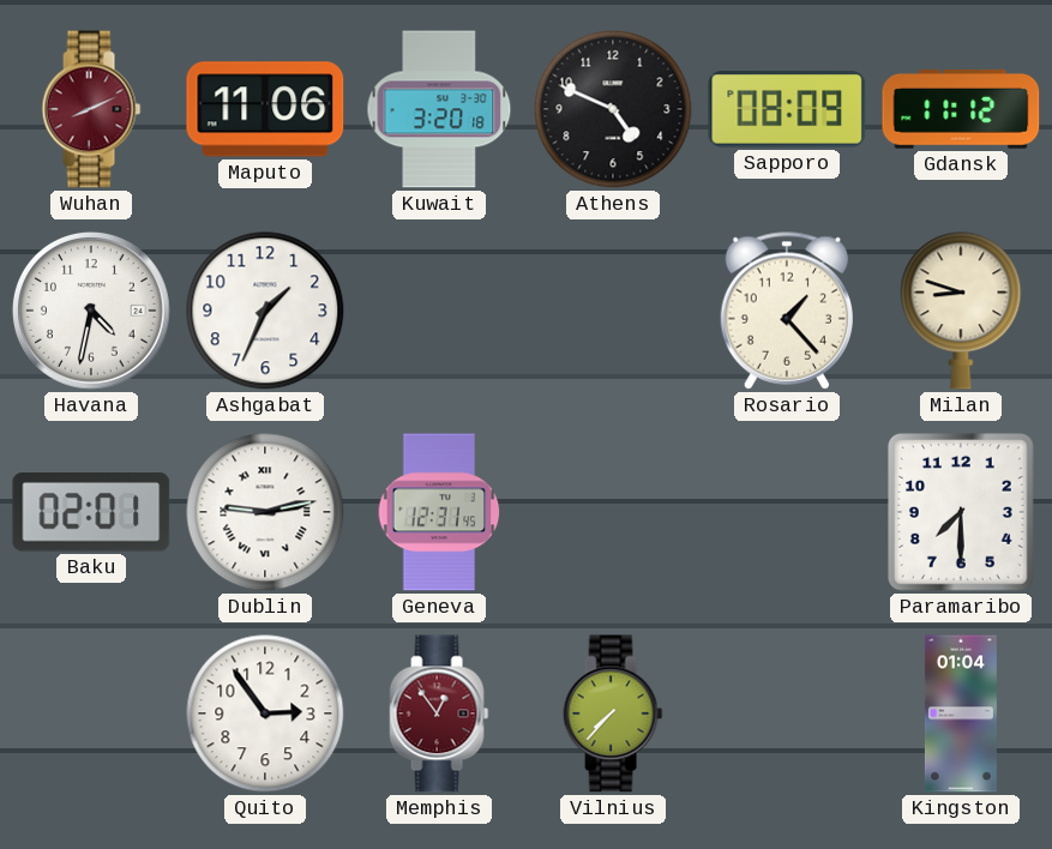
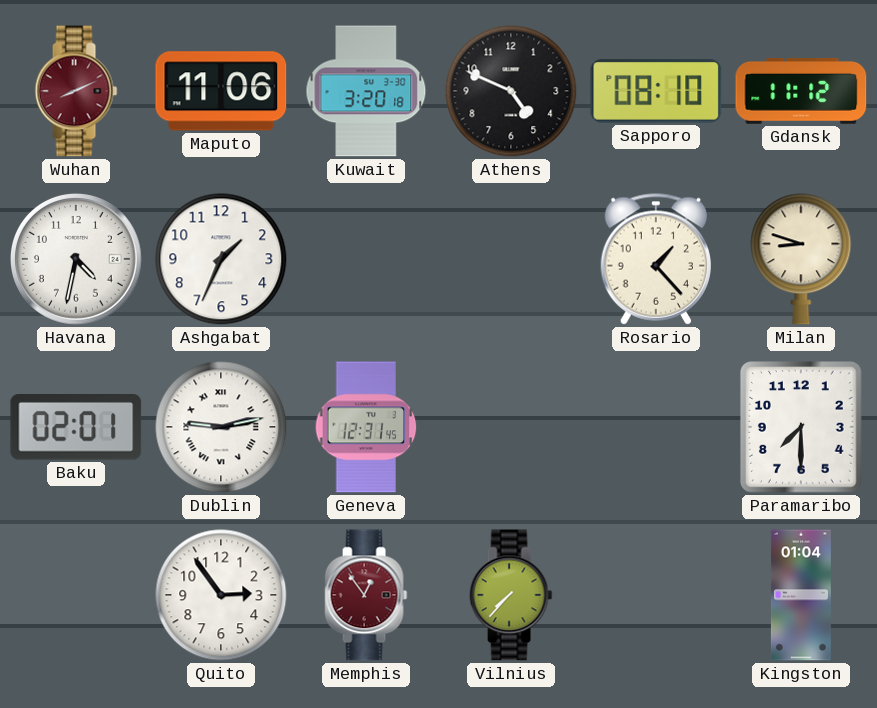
Sapporo: 08:09 -> 08:10
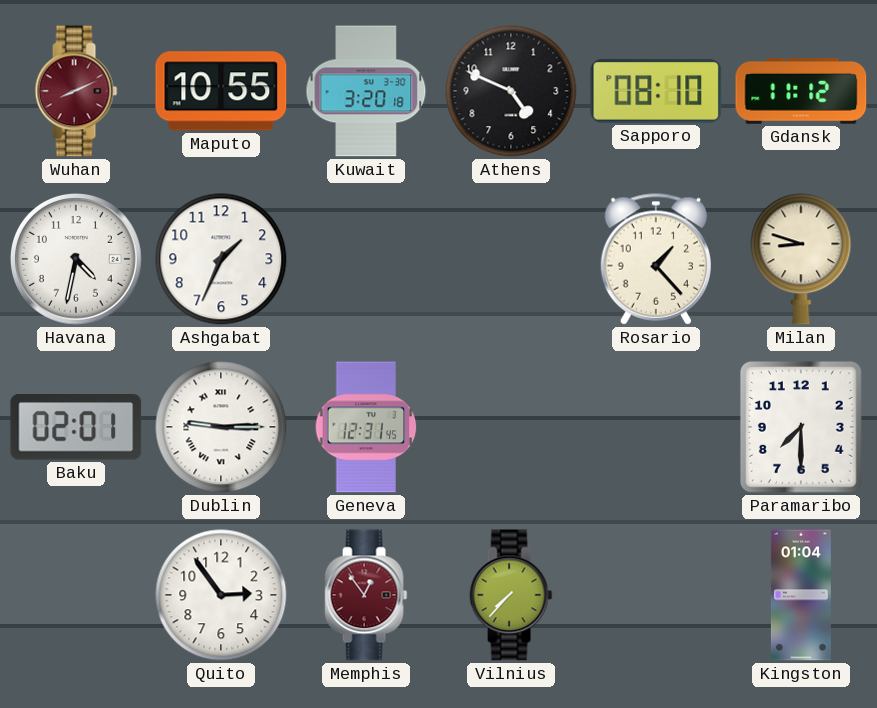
Maputo: 11:06 -> 10:55
Dublin: 9:13 -> 9:15
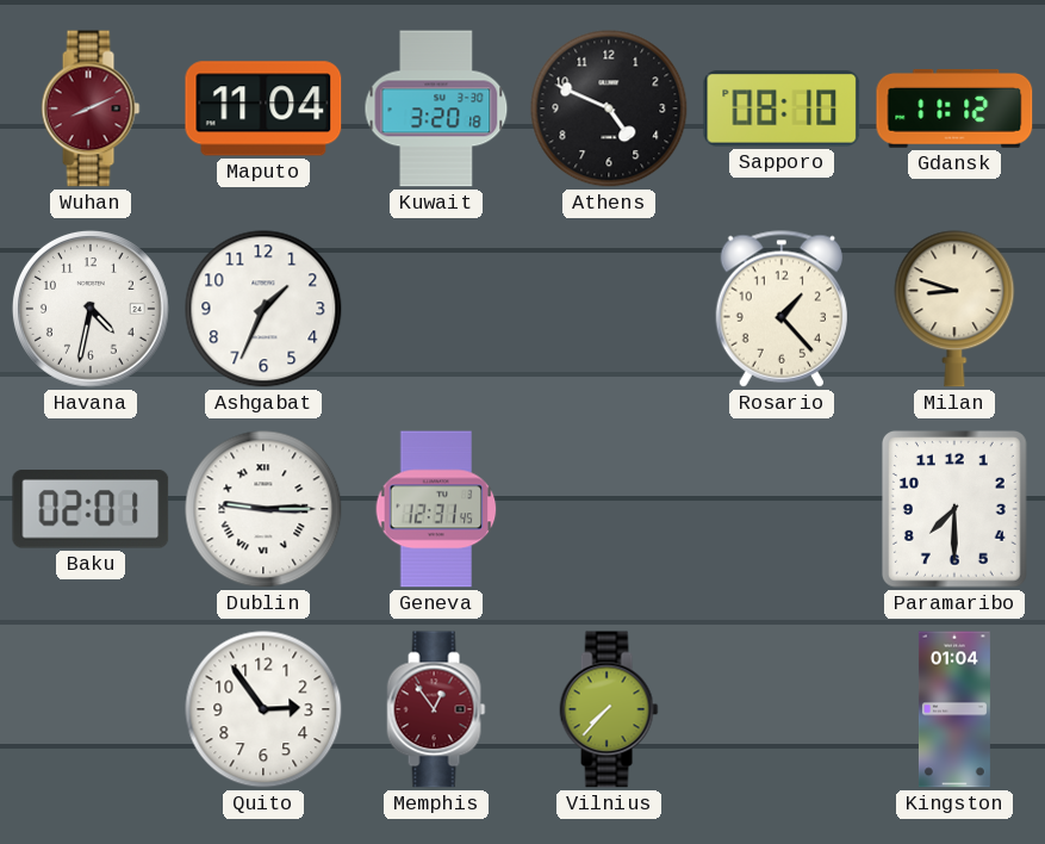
Maputo: 10:55 -> 11:04
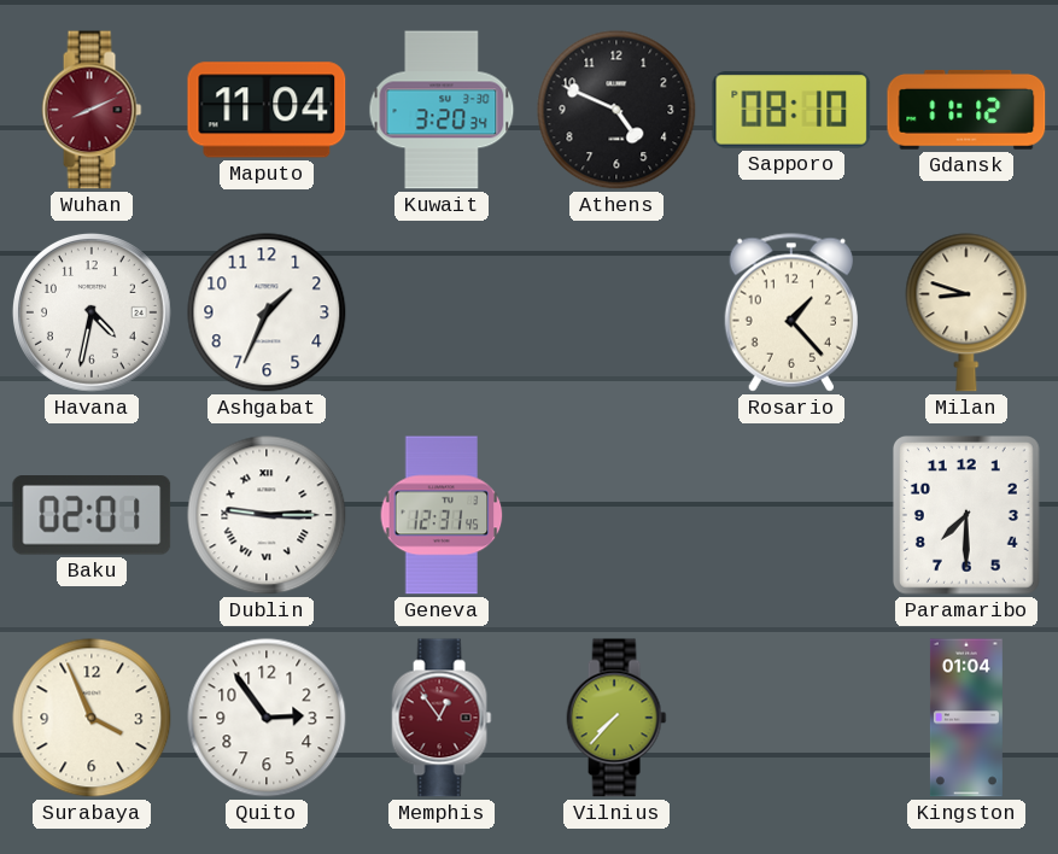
Kuwait: 3:20:18 -> 3:20:34
Surabaya: none -> 3:56
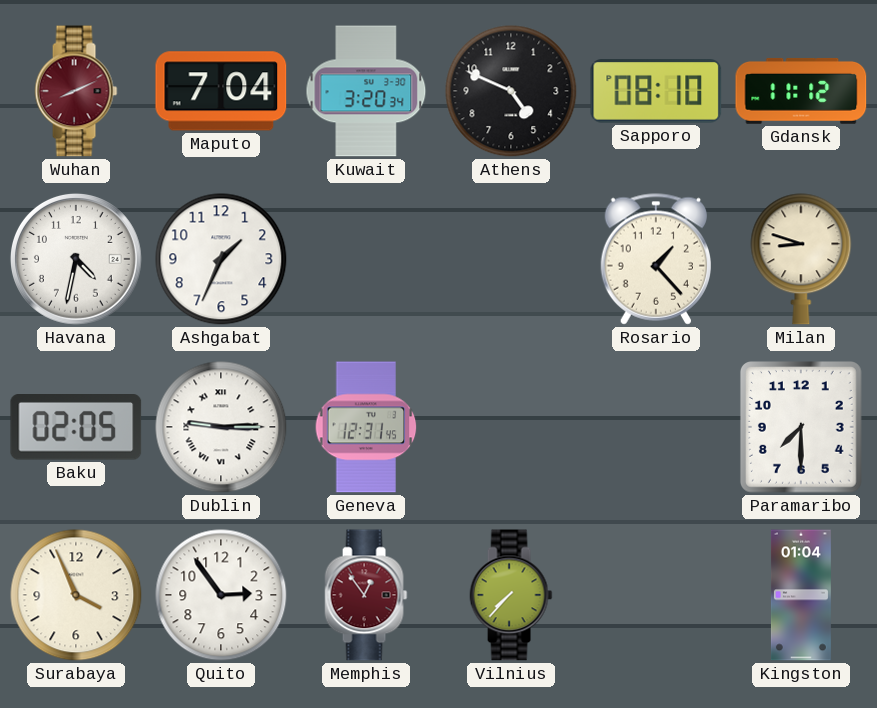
Maputo: 11:04 -> 7:04
Baku: 02:01 -> 02:05
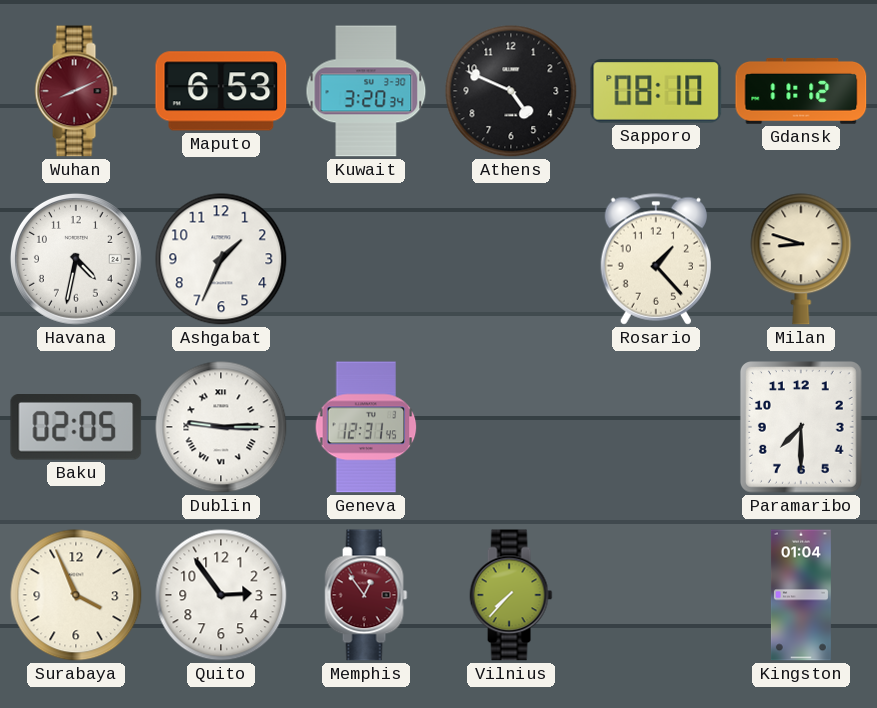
Maputo: 7:04 -> 6:53
